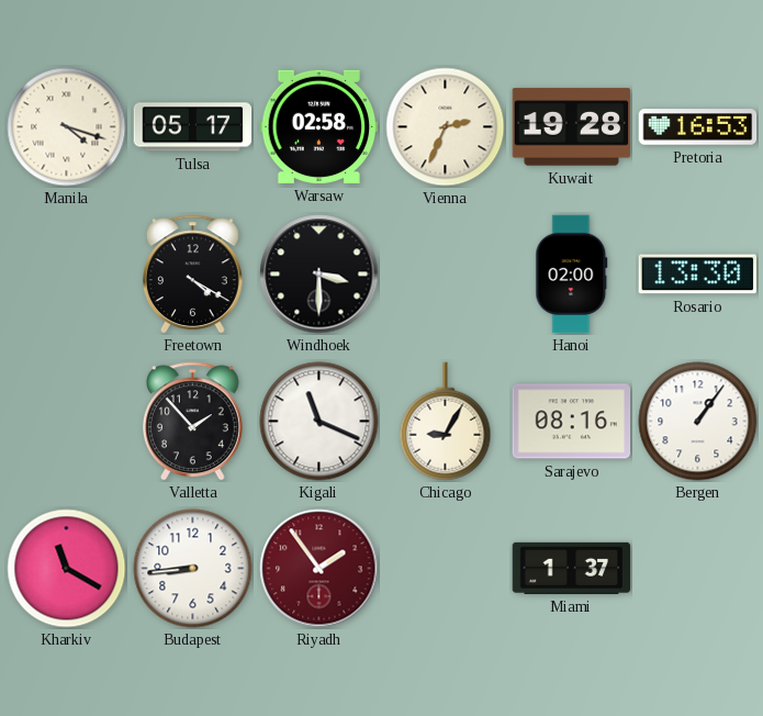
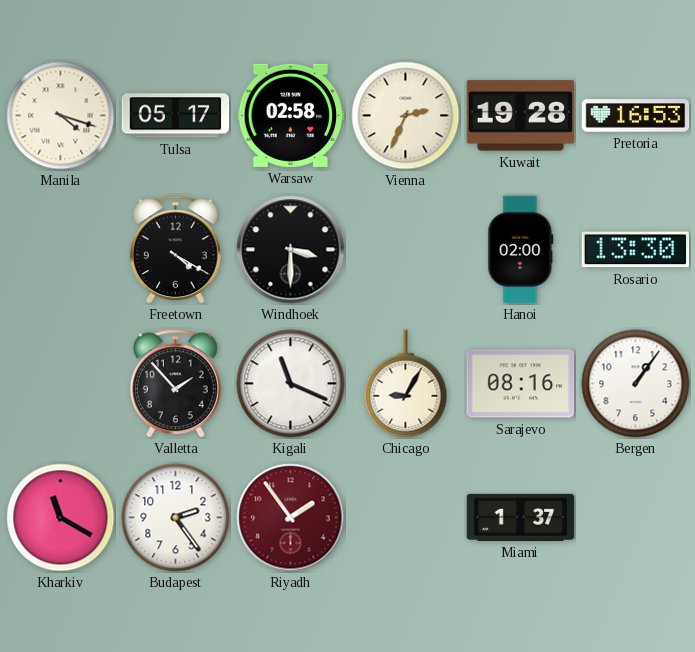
Budapest: 8:44 -> 2:24
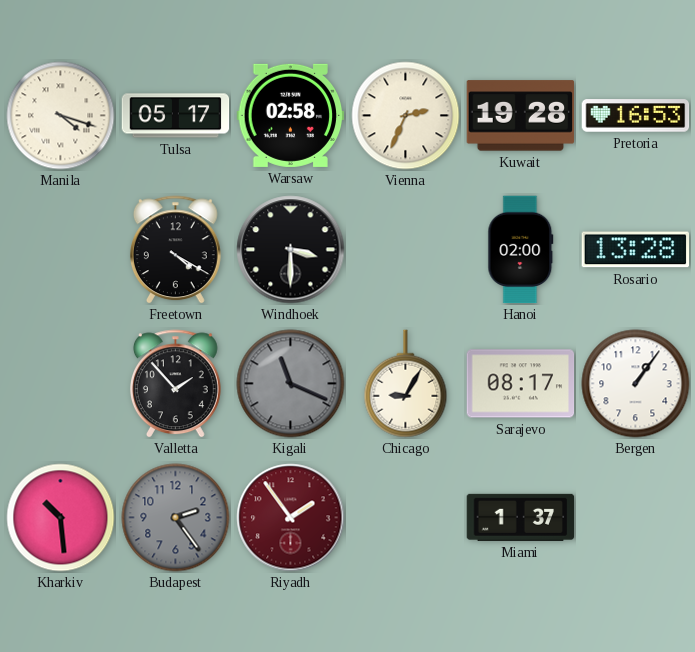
Rosario: 13:30 -> 13:28
Kigali dial: white -> grey
Sarajevo: 08:16 -> 08:17
Kharkiv: 11:20 -> 10:29
Budapest dial: white -> grey
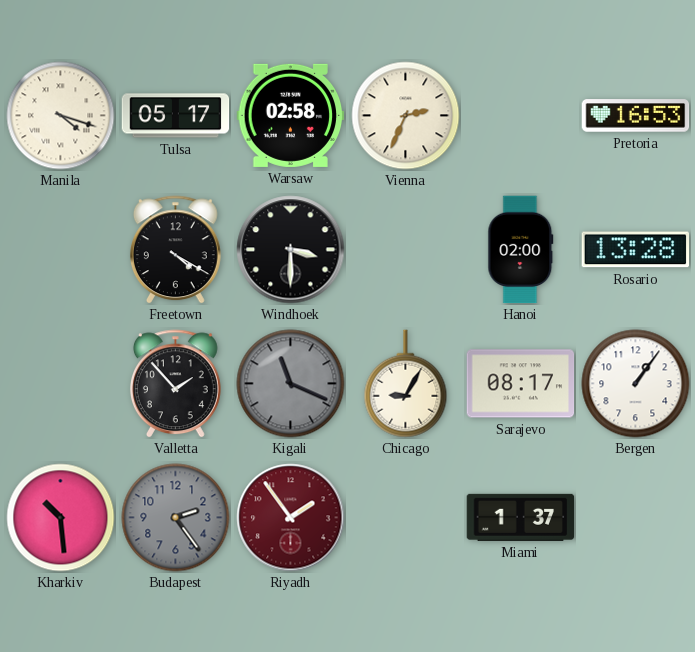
Kuwait: 19:28 -> none
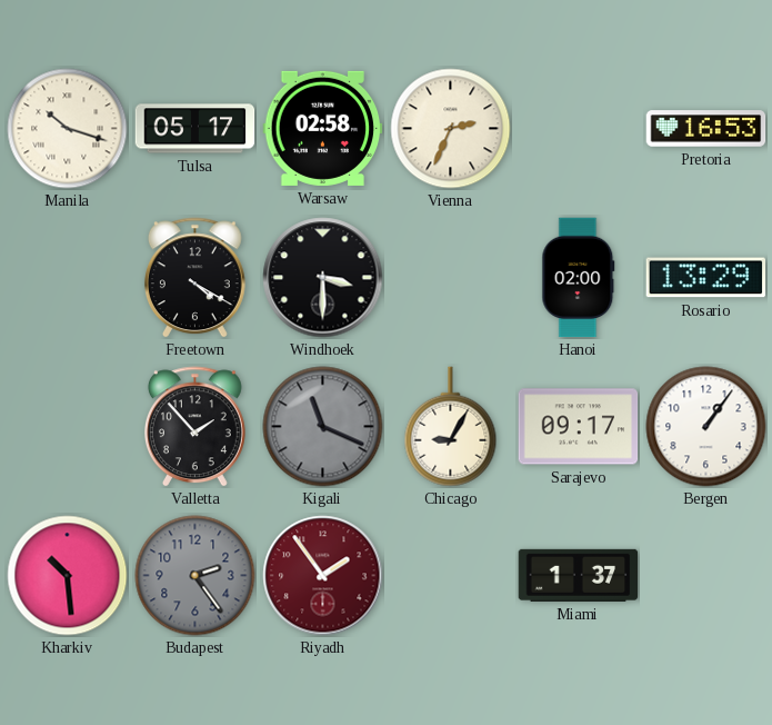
Manila: 4:18 -> 10:18
Rosario: 13:28 -> 13:29
Sarajevo: 08:17 -> 09:17
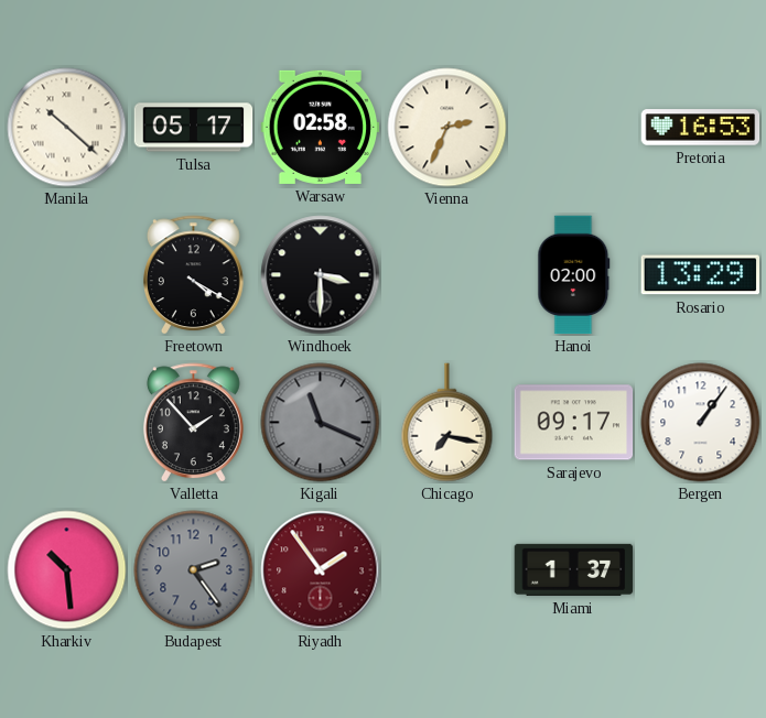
Manila: 10:18 -> 10:22
Chicago: 9:05 -> 7:17
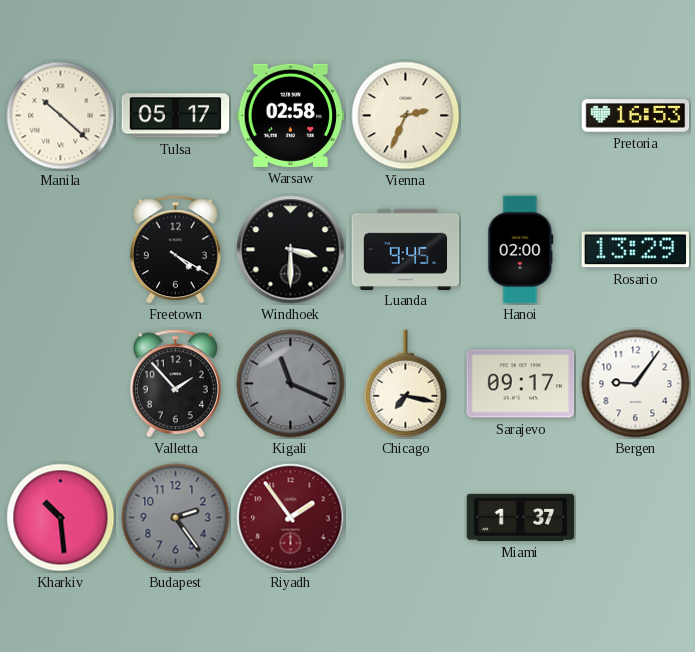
Luanda: none -> 9:45
Bergen: 1:06 -> 9:06
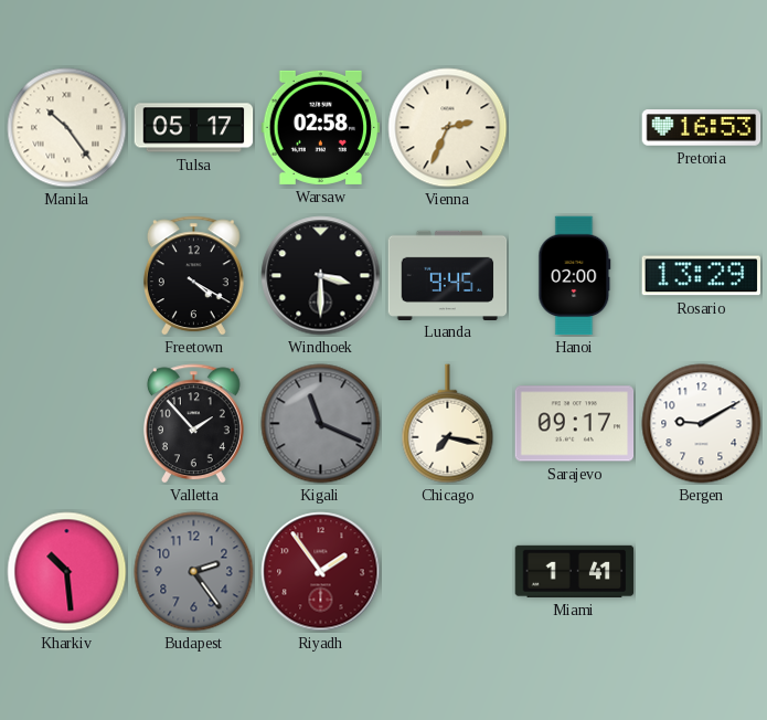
Manila: 10:22 -> 10:24
Bergen: 9:06 -> 9:10
Miami: 1:37 -> 1:41
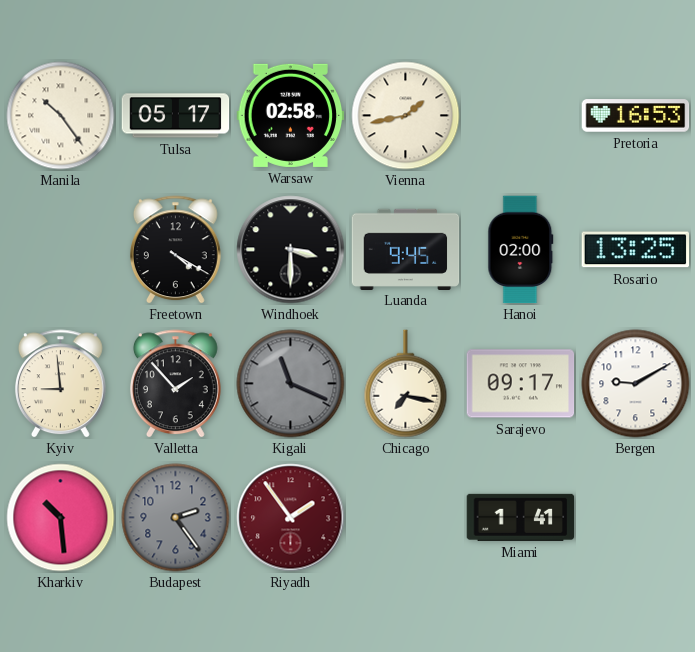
Vienna: 2:34 -> 1:43
Rosario: 13:29 -> 13:25
Kyiv: none -> 8:59
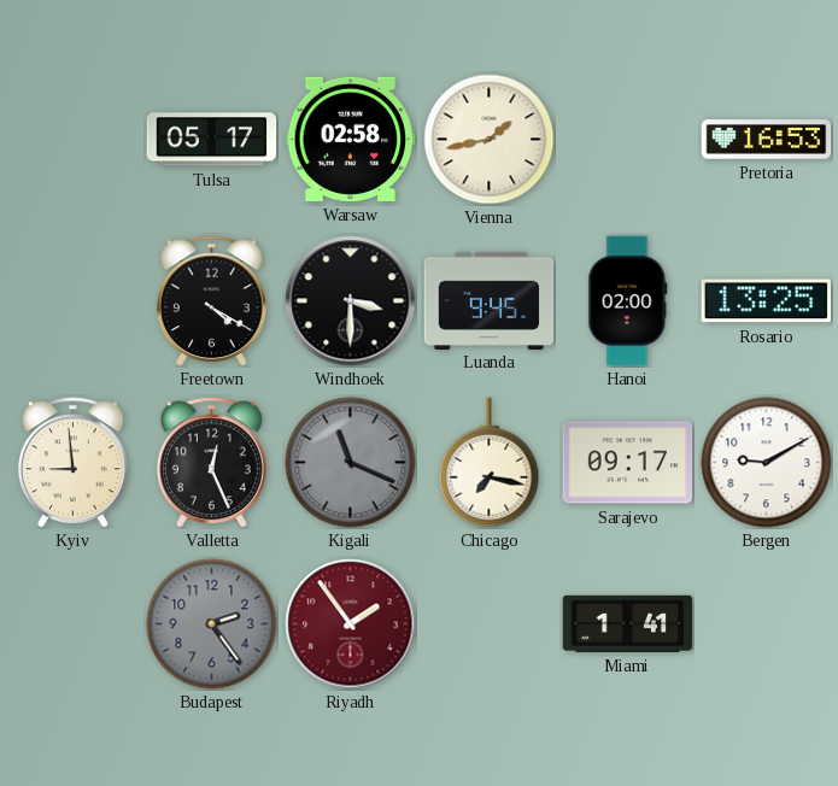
Manila: 10:24 -> none
Valletta: 1:53 -> 12:26
Kharkiv: 10:29 -> none
